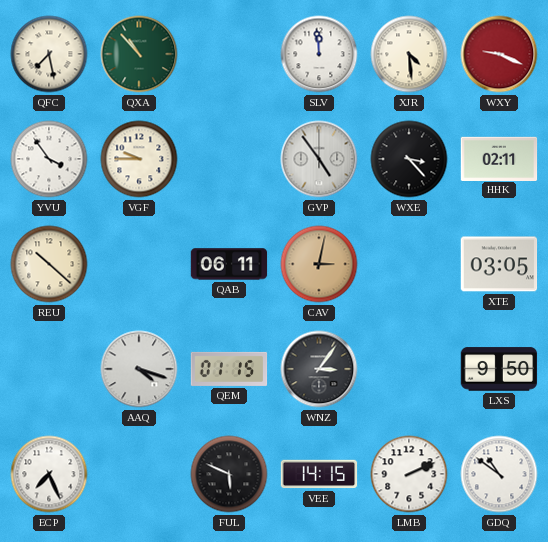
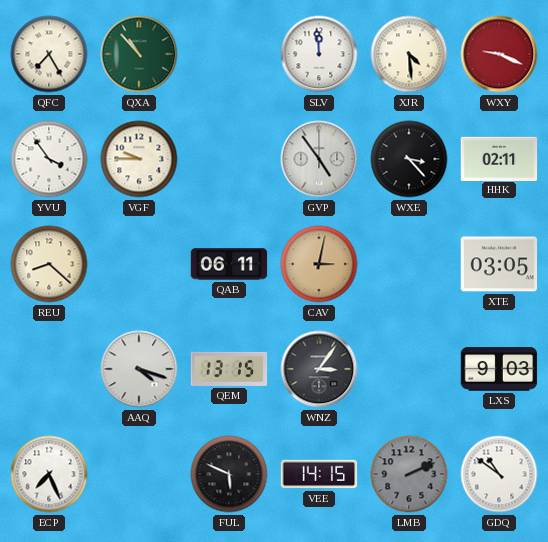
QFC: 7:28 -> 7:25
REU: 10:22 -> 8:22
QEM: 01:15 -> 13:15
LXS: 9:50 -> 9:03
LMB dial: white -> grey
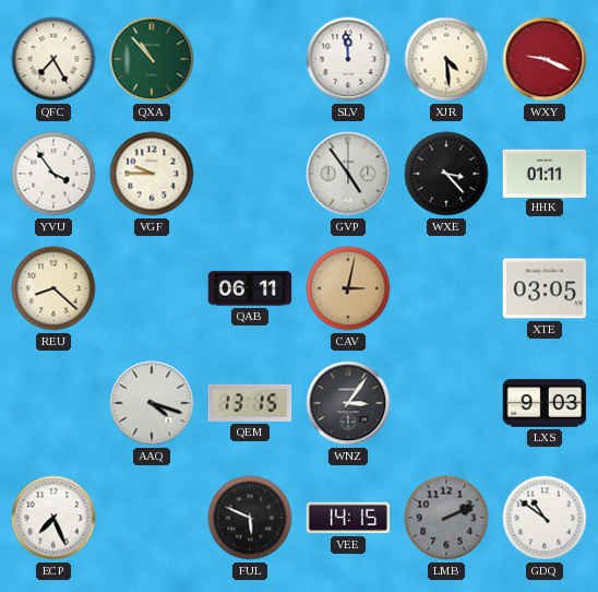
HHK: 02:11 -> 01:11
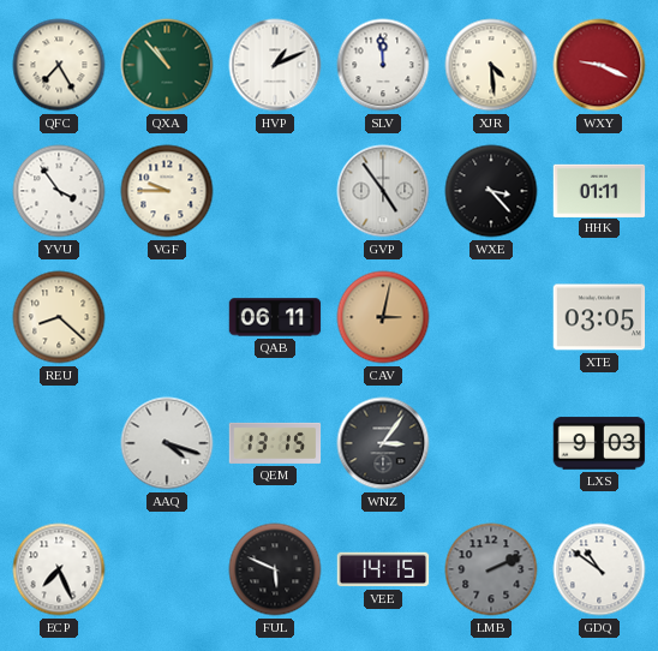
HVP: none -> 1:11
